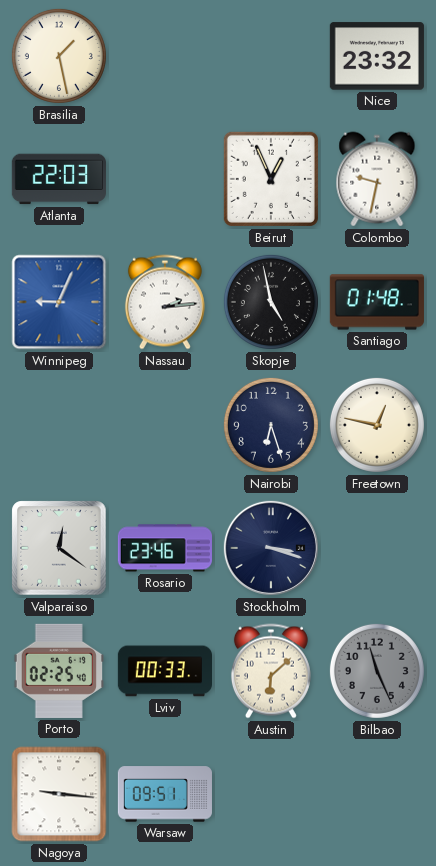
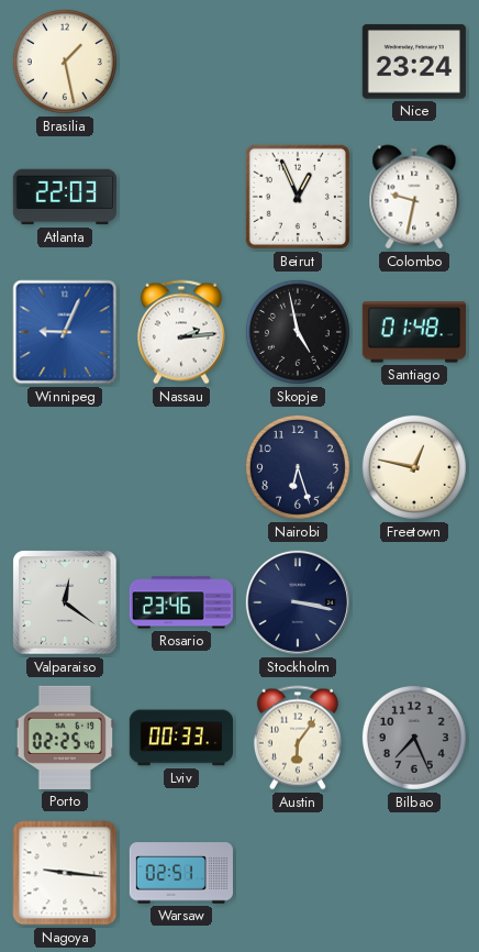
Nice: 23:32 -> 23:24
Stockholm: 3:18 -> 3:17
Austin: 6:08 -> 6:06
Bilbao: 11:26 -> 7:26
Warsaw: 09:51 -> 02:51
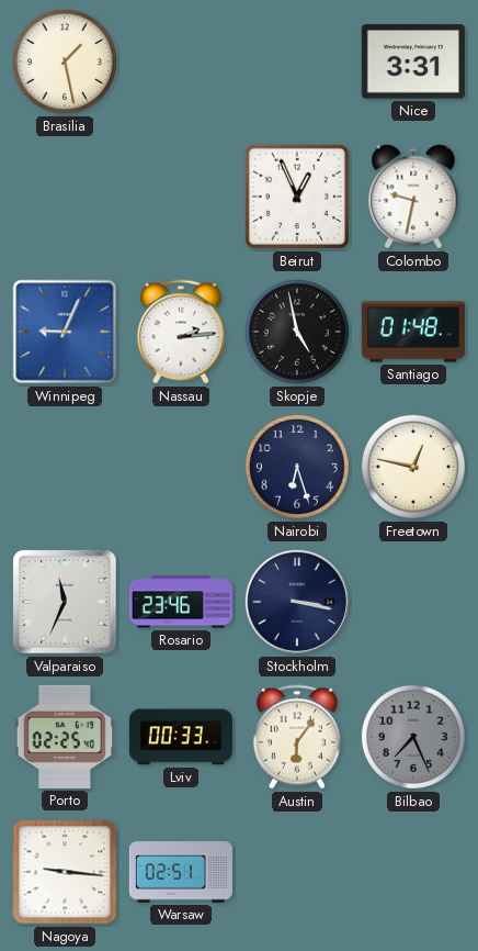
Nice: 23:24 -> 3:31
Atlanta: 22:03 -> none
Valparaiso: 12:21 -> 11:34
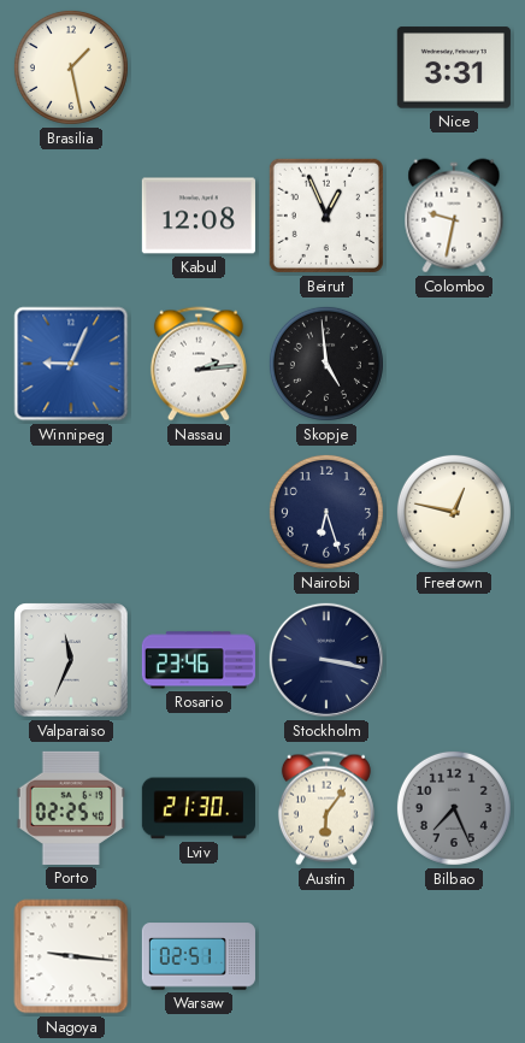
Kabul: none -> 12:08
Skopje: 4:58 -> 4:59
Santiago: 01:48 -> none
Lviv: 00:33 -> 21:30
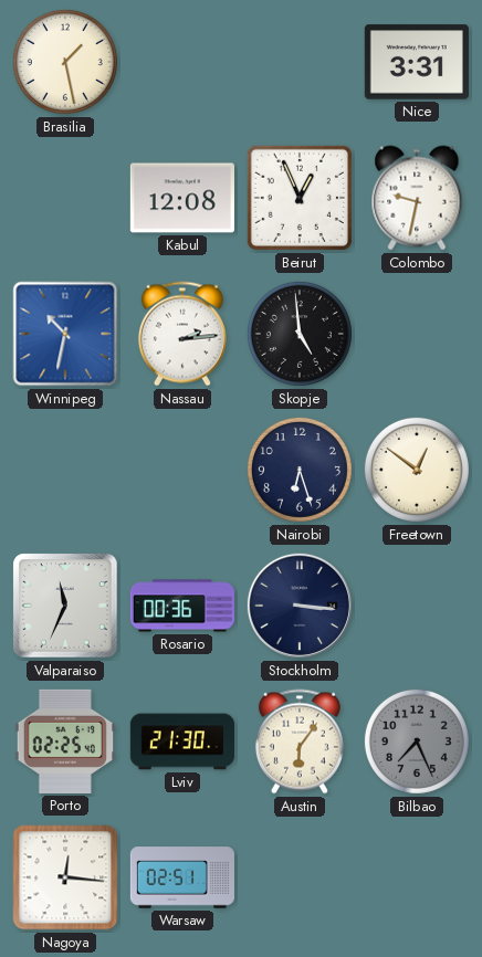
Winnipeg: 9:04 -> 10:32
Freetown: 12:47 -> 12:51
Rosario: 23:46 -> 00:36
Stockholm: 3:17 -> 3:16
Nagoya: 9:16 -> 12:16
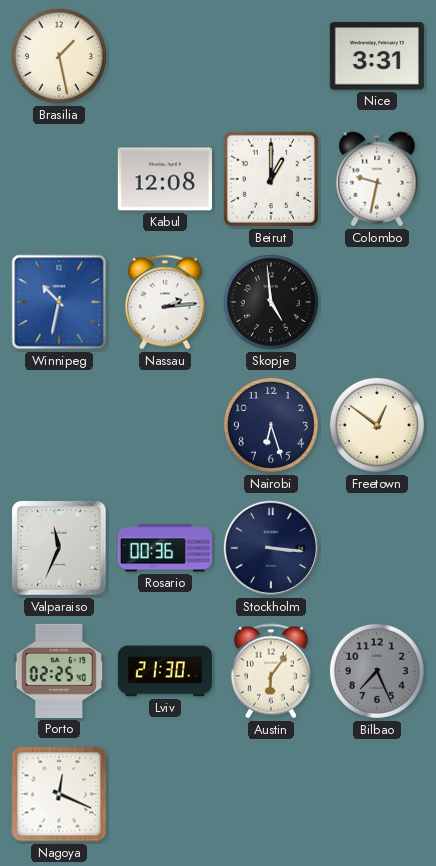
Beirut: 12:56 -> 1:00
Nagoya: 12:16 -> 12:19
Warsaw: 02:51 -> none
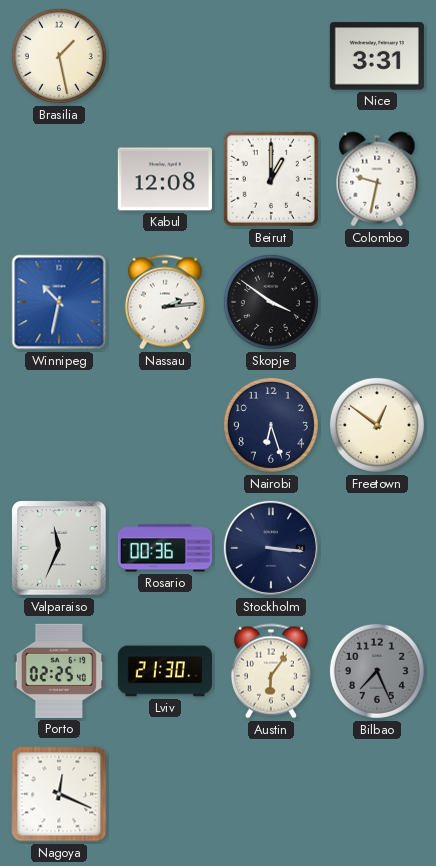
Skopje: 4:59 -> 3:51
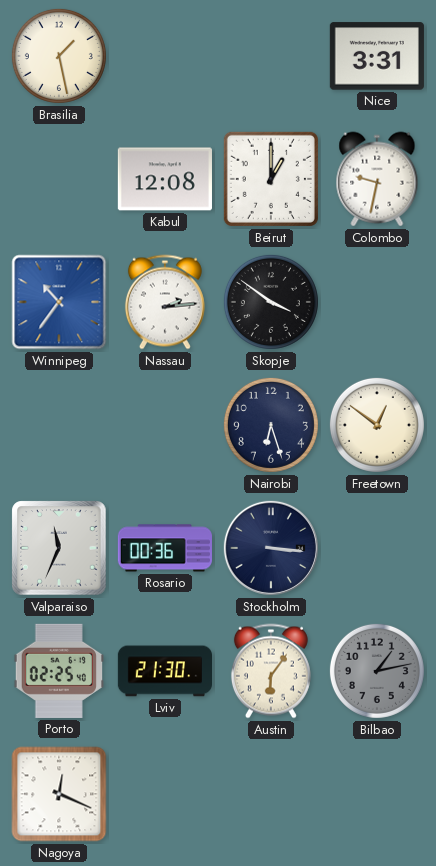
Winnipeg: 10:32 -> 10:36
Bilbao: 7:26 -> 1:13
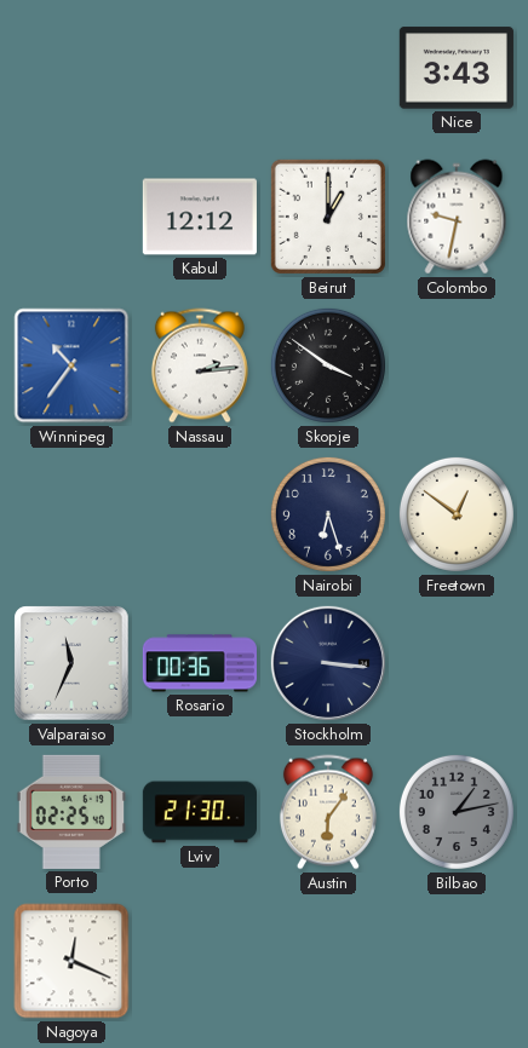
Brasilia: 1:28 -> none
Nice: 3:31 -> 3:43
Kabul: 12:08 -> 12:12
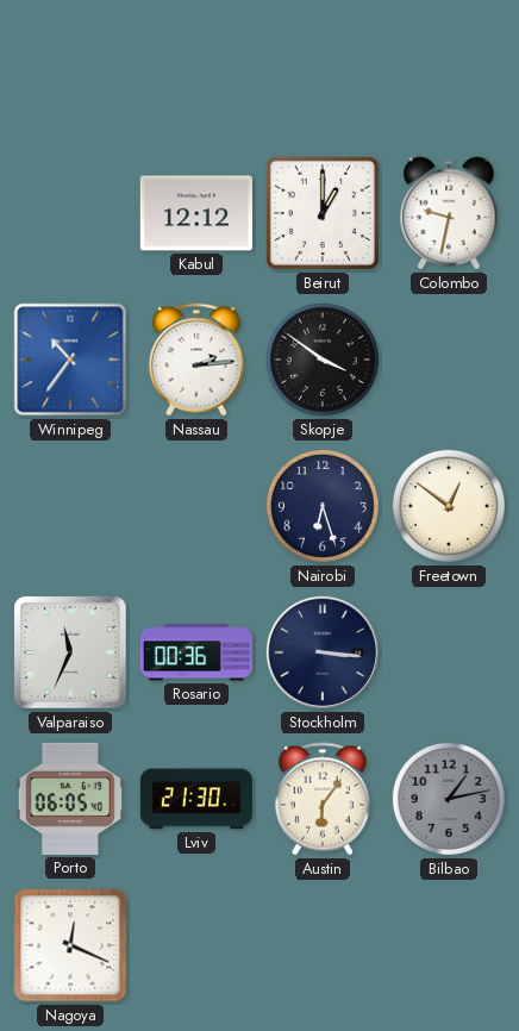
Nice: 3:43 -> none
Porto: 02:25 -> 06:05
